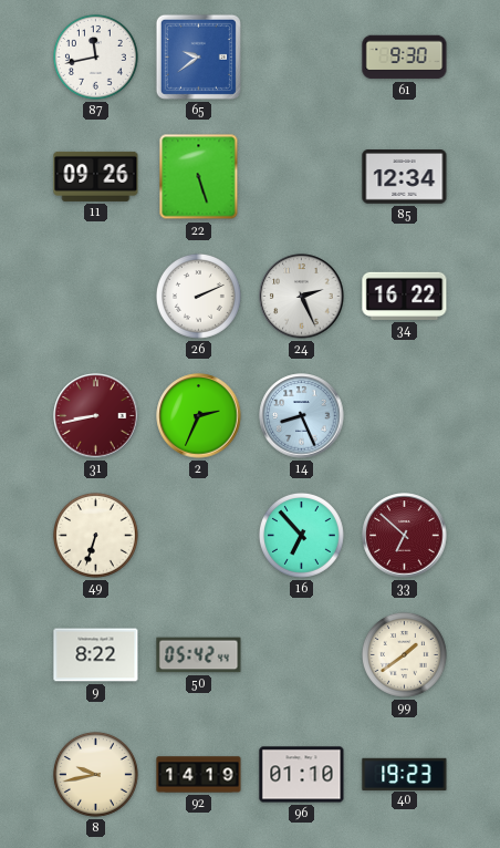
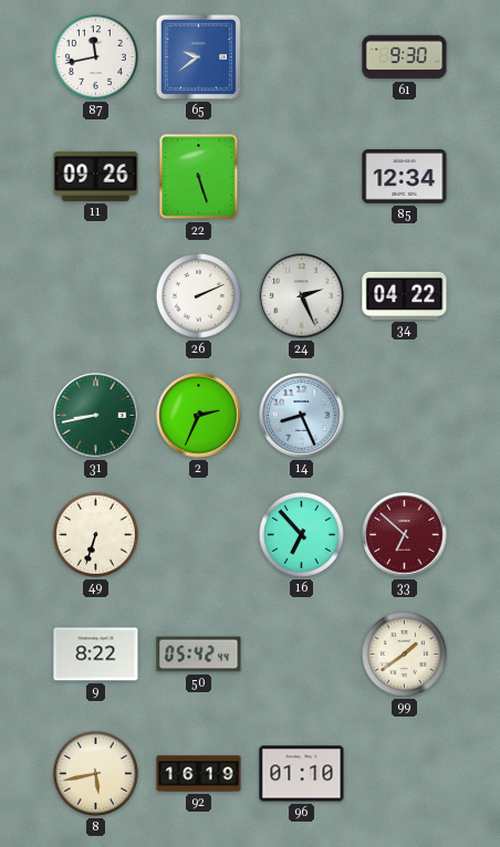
34: 16:22 -> 04:22
31 dial: burgundy -> green
8: 9:43 -> 5:43
92: 14:19 -> 16:19
40: 19:23 -> none
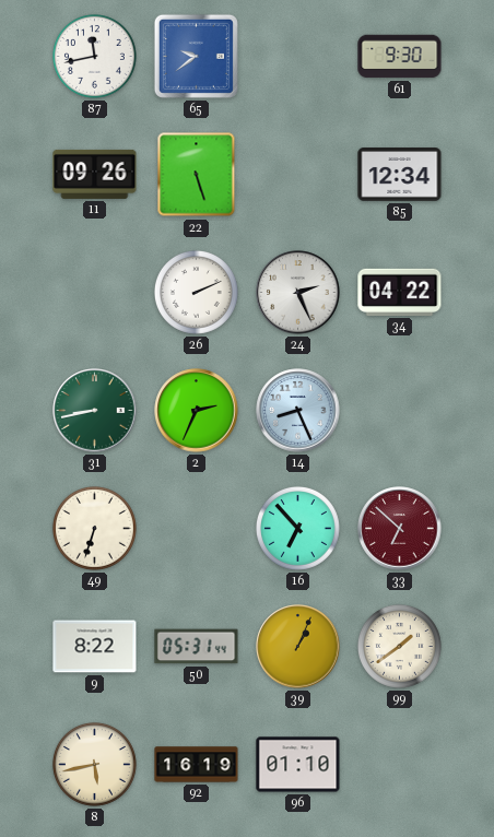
50: 05:42 -> 05:31
39: none -> 1:04
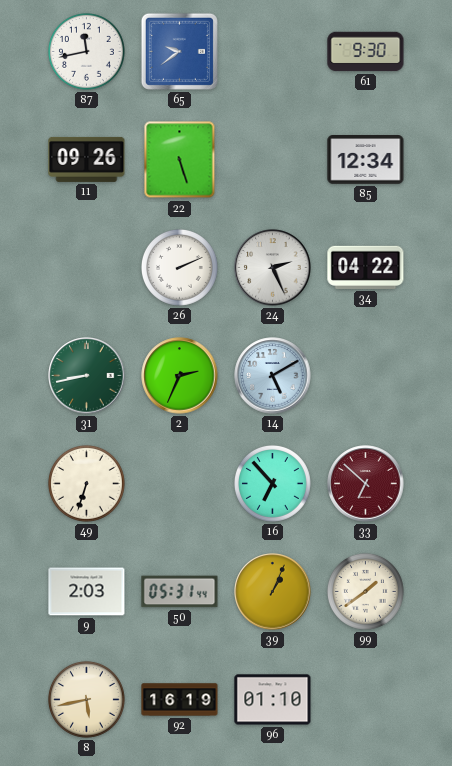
14: 8:26 -> 5:10
9: 8:22 -> 2:03
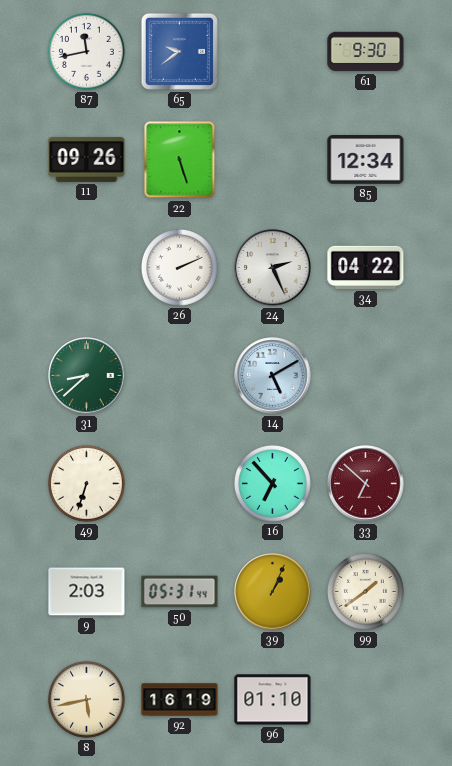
31: 8:43 -> 8:38
2: 2:34 -> none
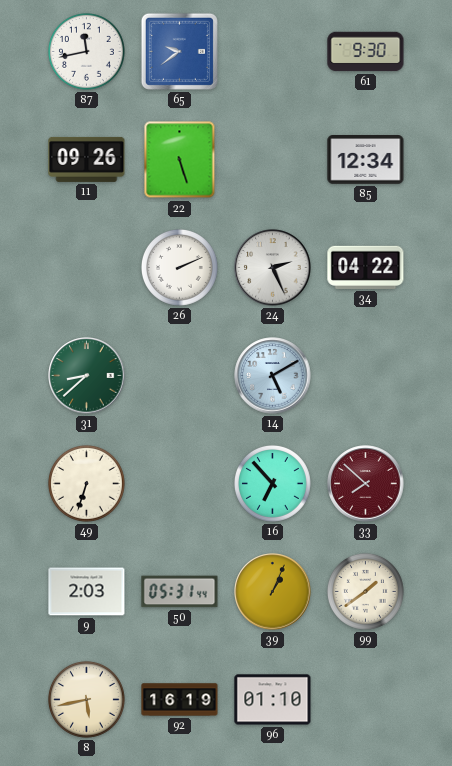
33: 6:52 -> 7:52
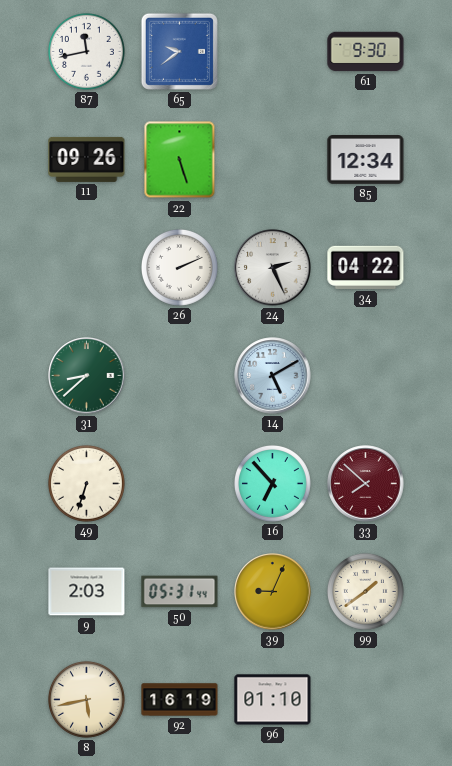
39: 1:04 -> 9:04
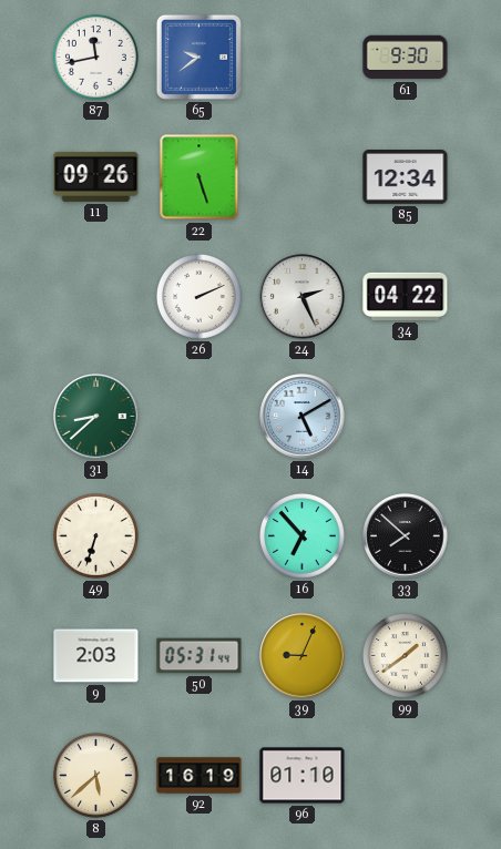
33 dial: burgundy -> black
8: 5:43 -> 5:38
